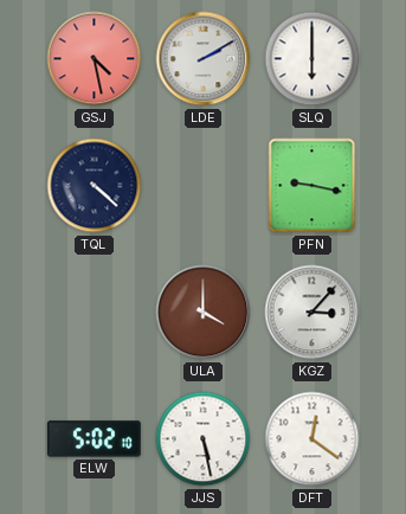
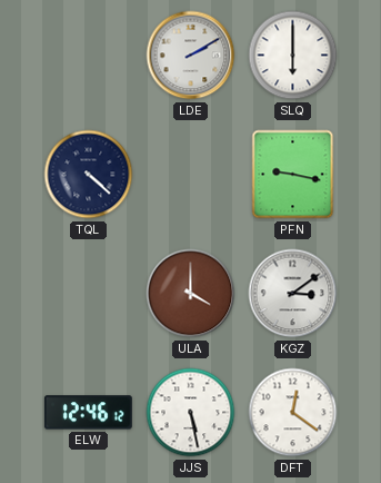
GSJ: 4:28 -> none
KGZ: 3:07 -> 3:09
ELW: 5:02 -> 12:46
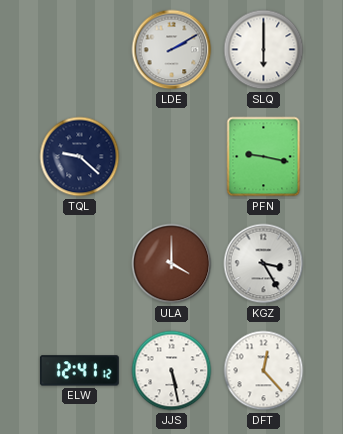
TQL: 4:22 -> 9:22
KGZ: 3:09 -> 3:25
ELW: 12:46 -> 12:41
DFT: 12:21 -> 12:23
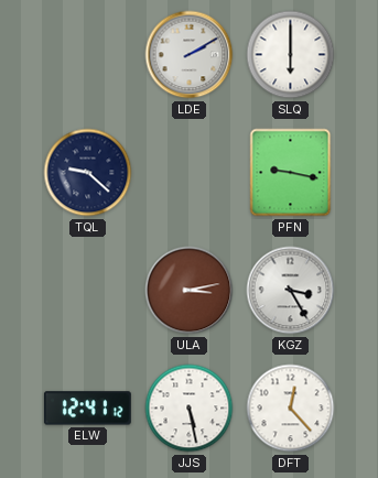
ULA: 4:00 -> 3:13
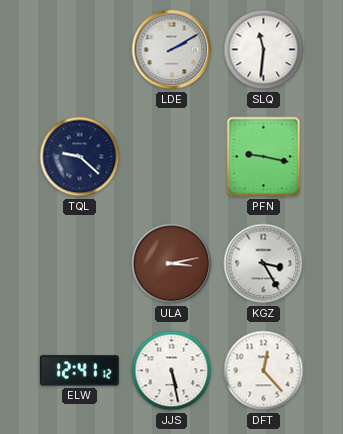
SLQ: 6:00 -> 11:31
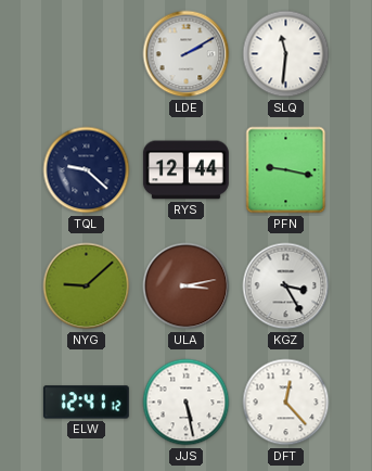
RYS: none -> 12:44
NYG: none -> 9:08
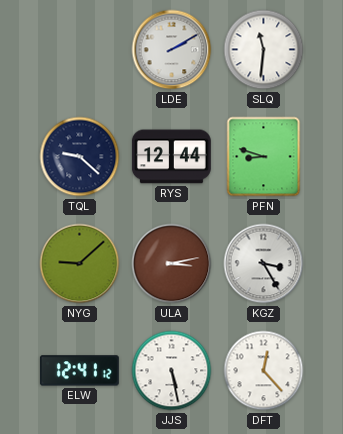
PFN: 9:17 -> 8:48
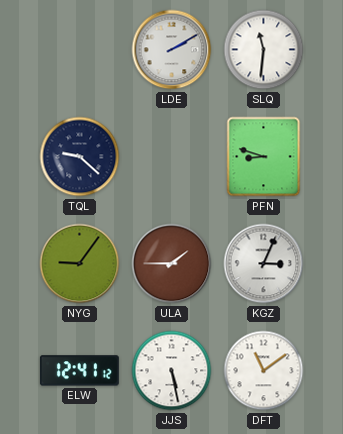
RYS: 12:44 -> none
NYG: 9:08 -> 9:06
ULA: 3:13 -> 1:45
KGZ: 3:25 -> 3:04
DFT: 12:23 -> 11:09
